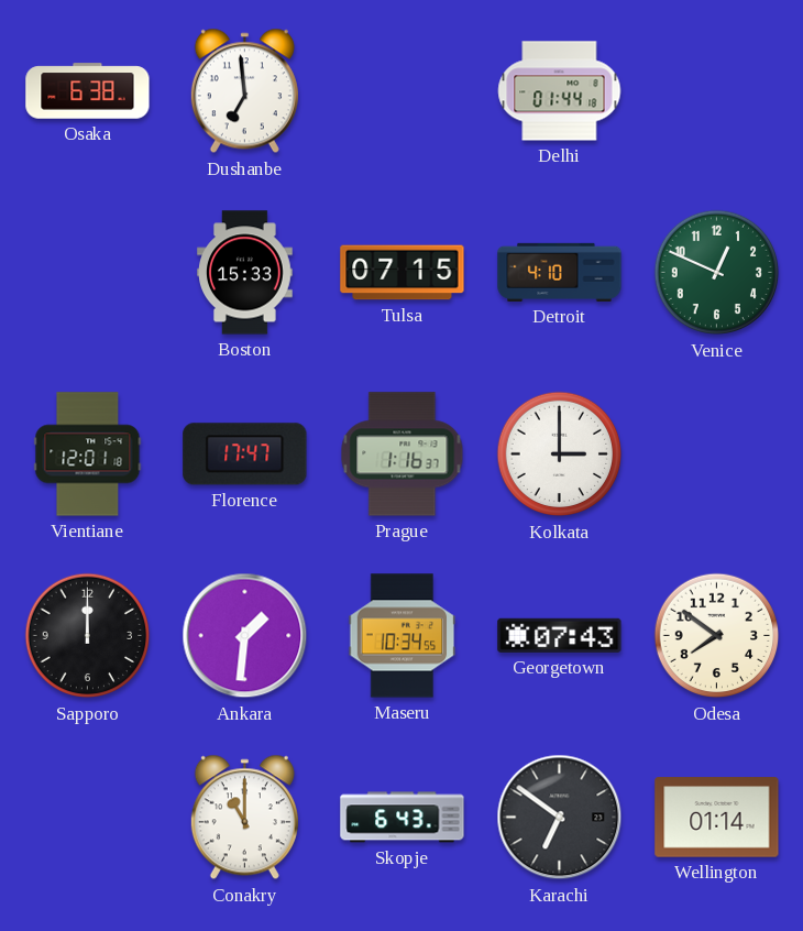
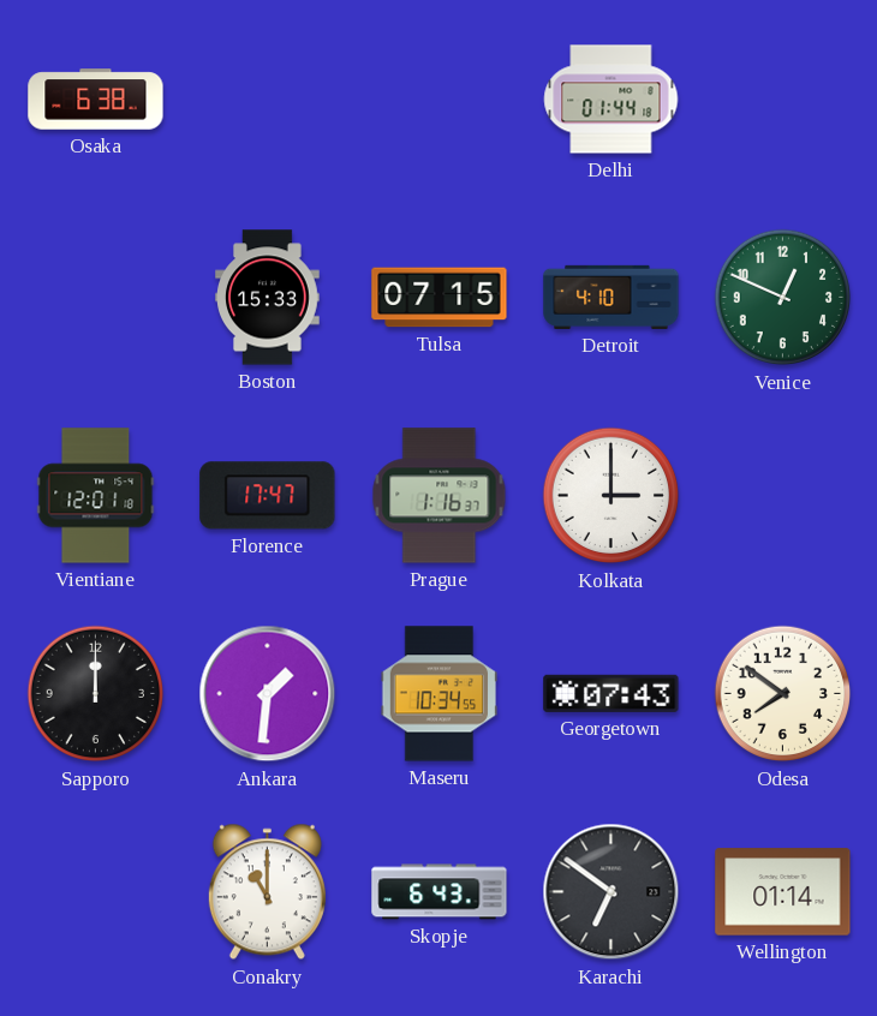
Dushanbe: 6:59 -> none
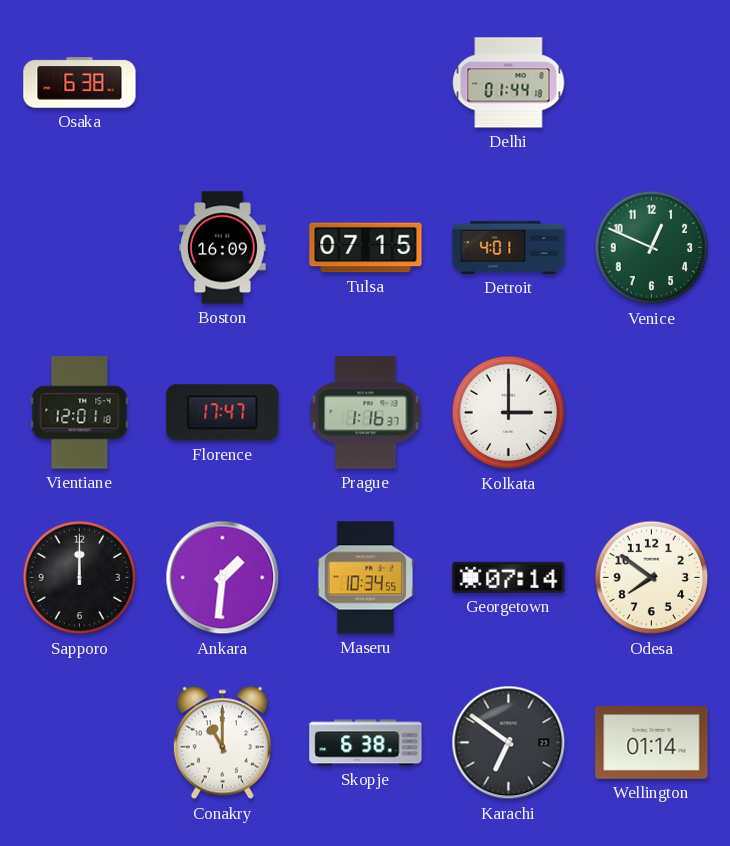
Boston: 15:33 -> 16:09
Detroit: 4:10 -> 4:01
Georgetown: 07:43 -> 07:14
Skopje: 6:43 -> 6:38
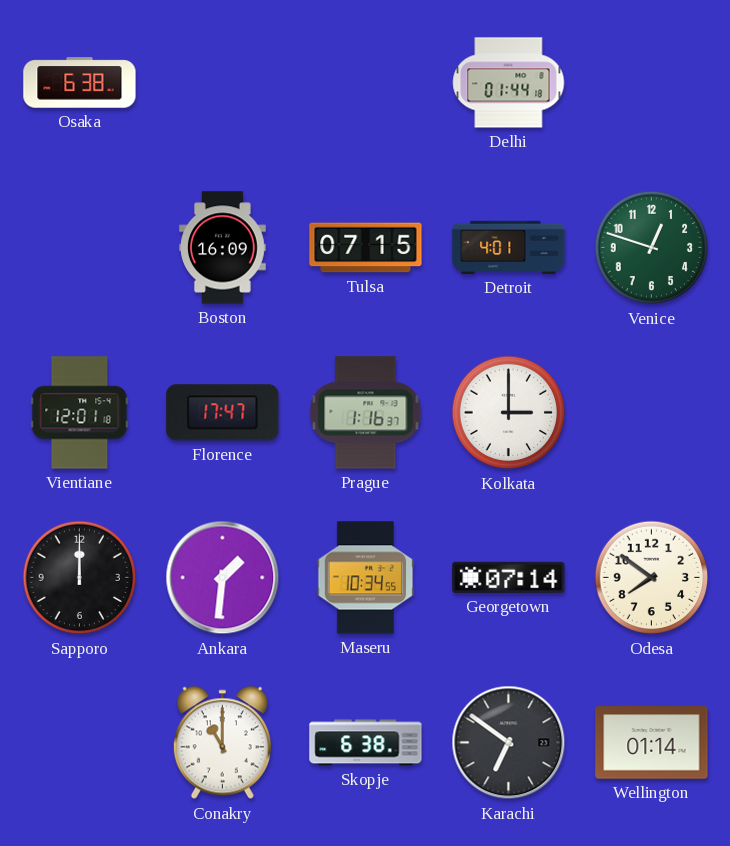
Venice: 12:49 -> 12:48
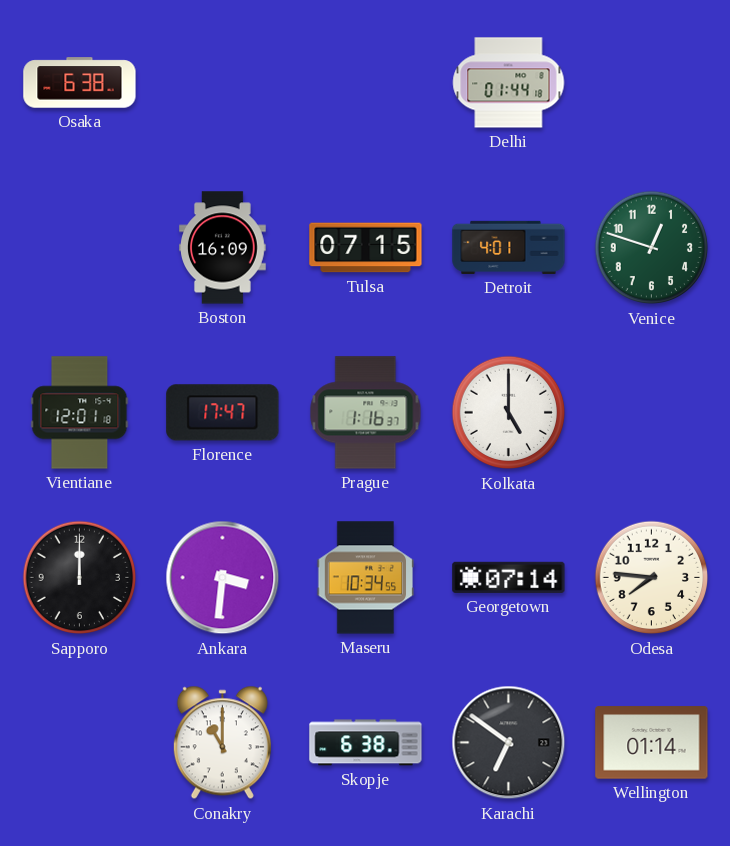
Kolkata: 3:00 -> 5:00
Ankara: 1:31 -> 3:31
Odesa: 7:51 -> 7:46
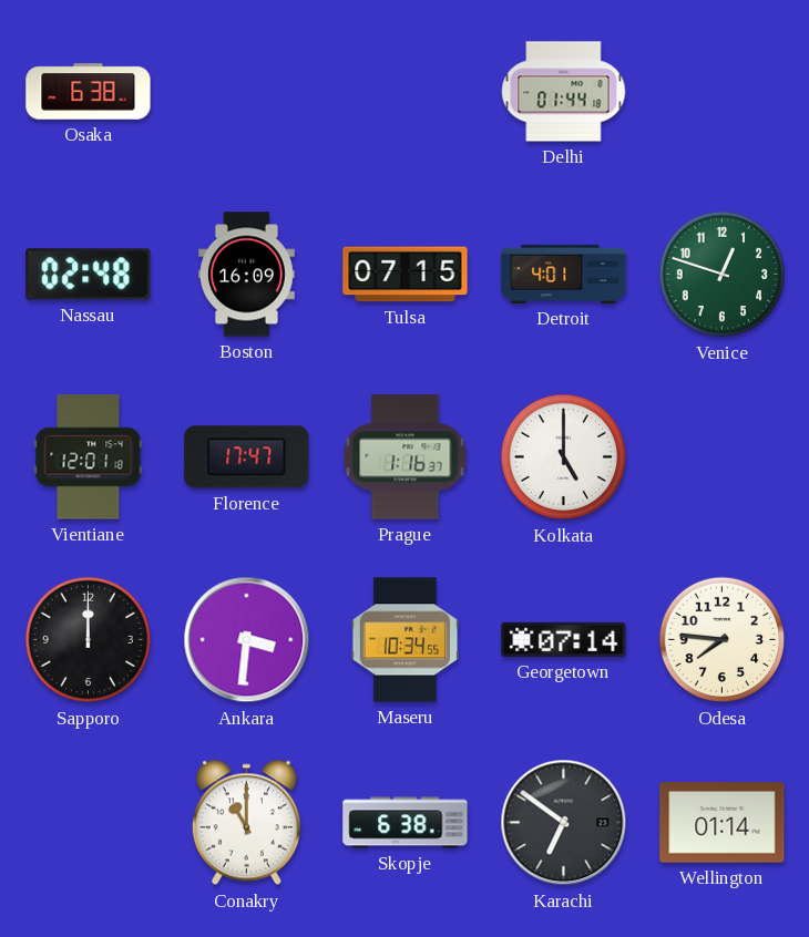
Nassau: none -> 02:48
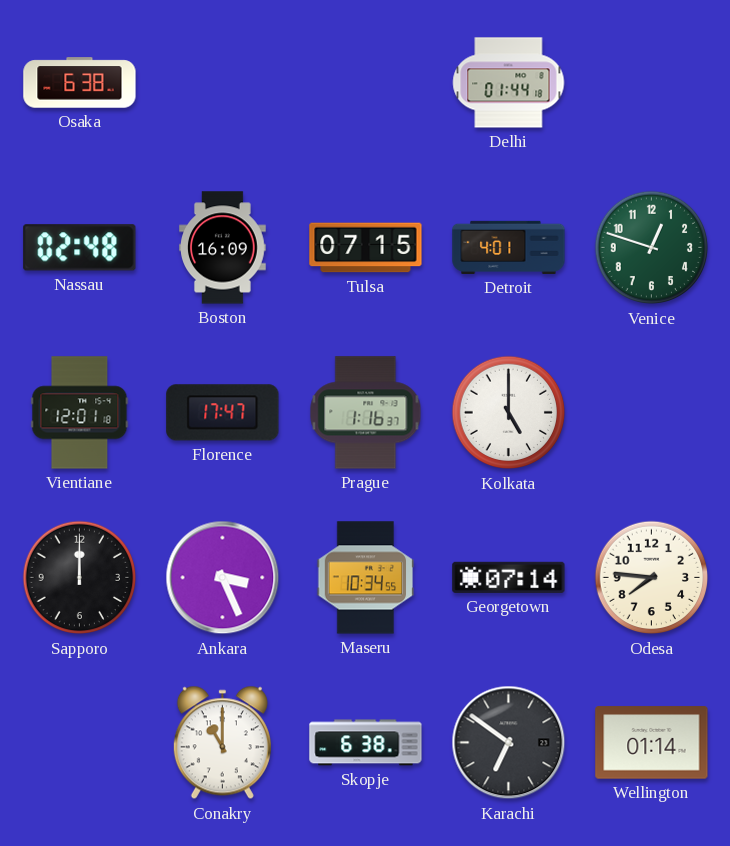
Ankara: 3:31 -> 3:26
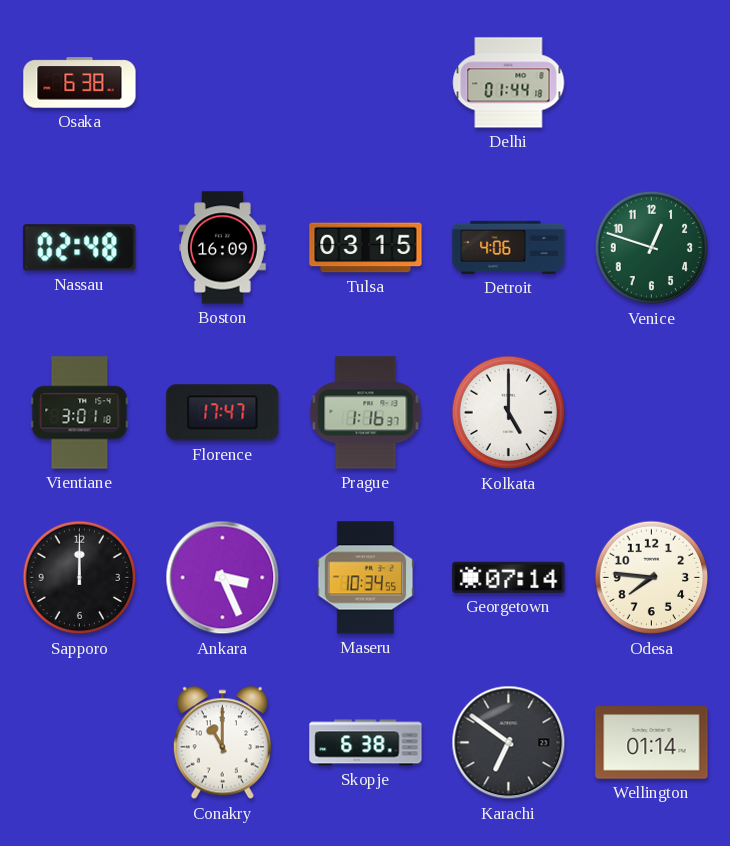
Tulsa: 07:15 -> 03:15
Detroit: 4:01 -> 4:06
Vientiane: 12:01 -> 3:01
